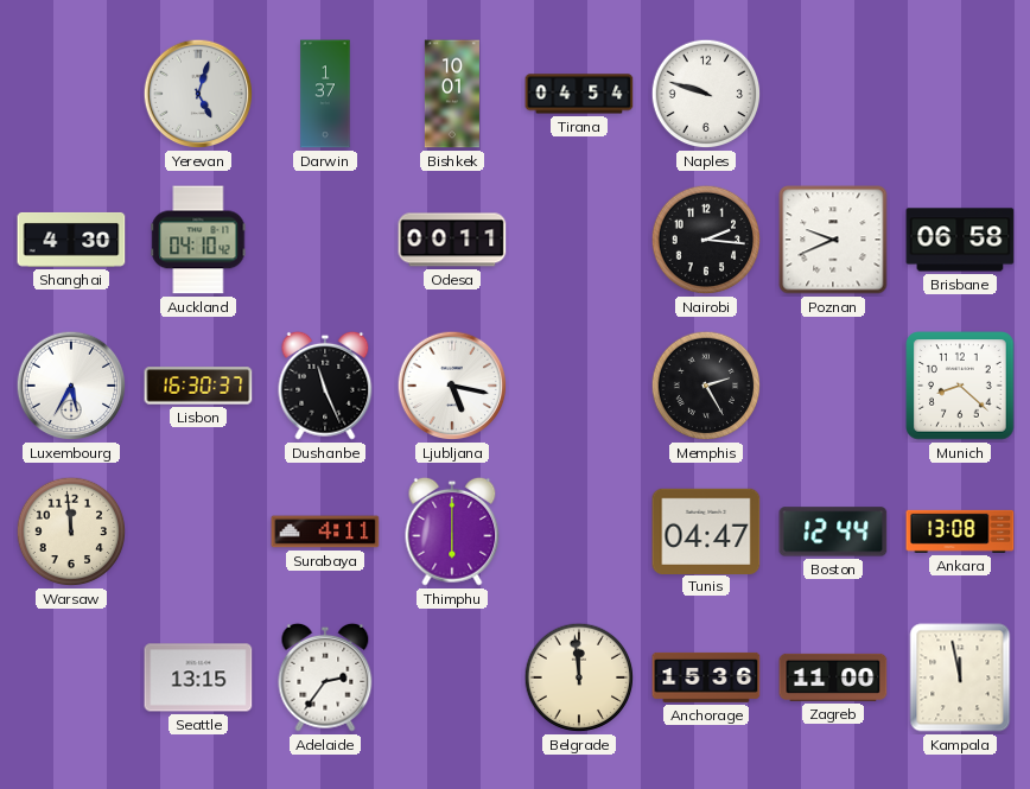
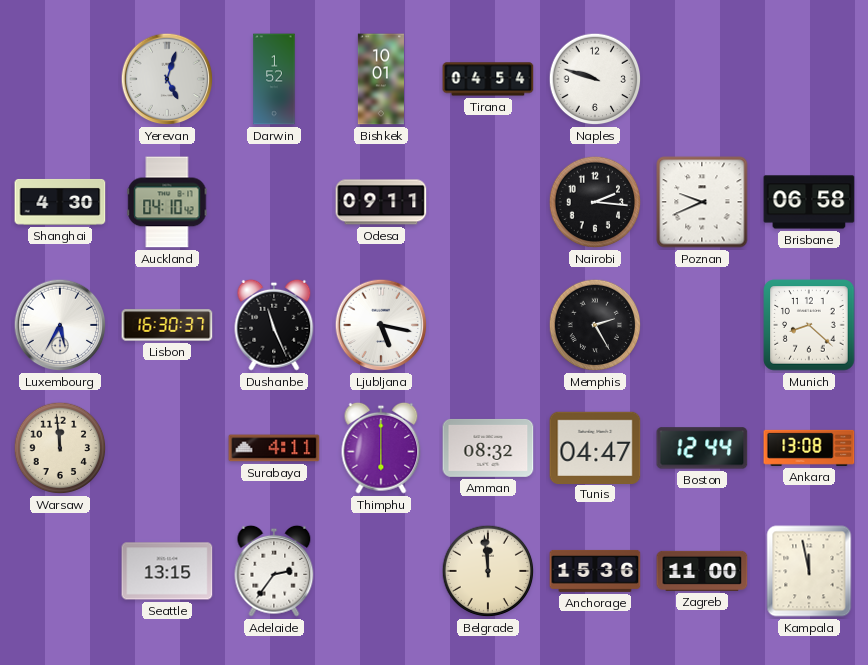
Darwin: 1:37 -> 1:52
Odesa: 00:11 -> 09:11
Amman: none -> 08:32
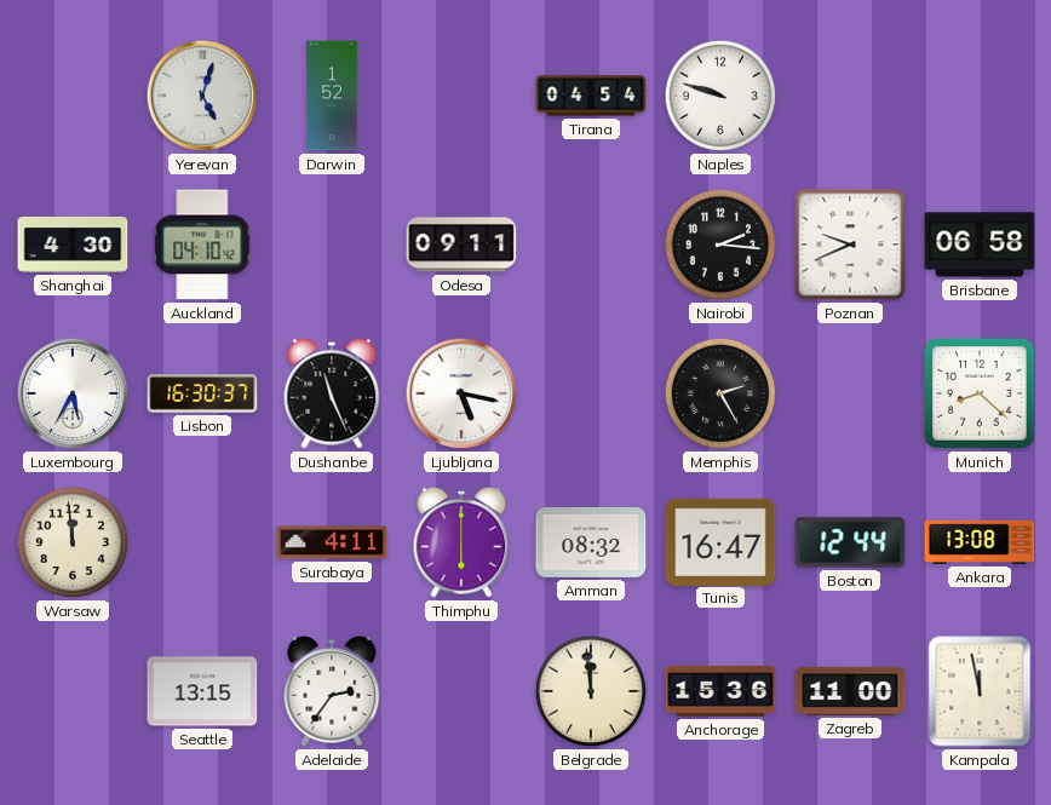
Bishkek: 10:01 -> none
Tunis: 04:47 -> 16:47
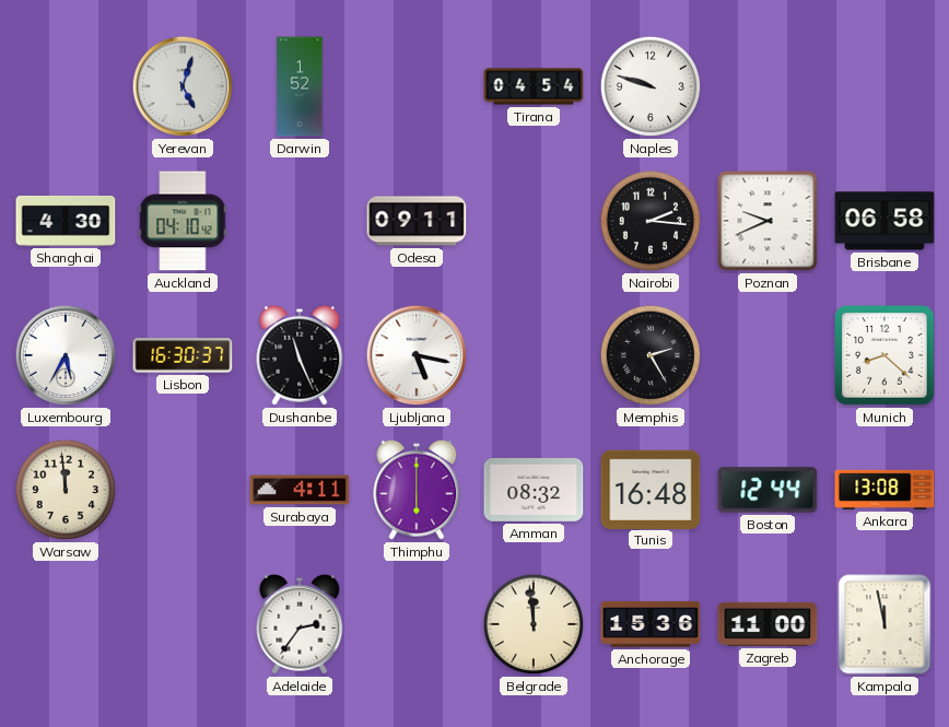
Tunis: 16:47 -> 16:48
Seattle: 13:15 -> none
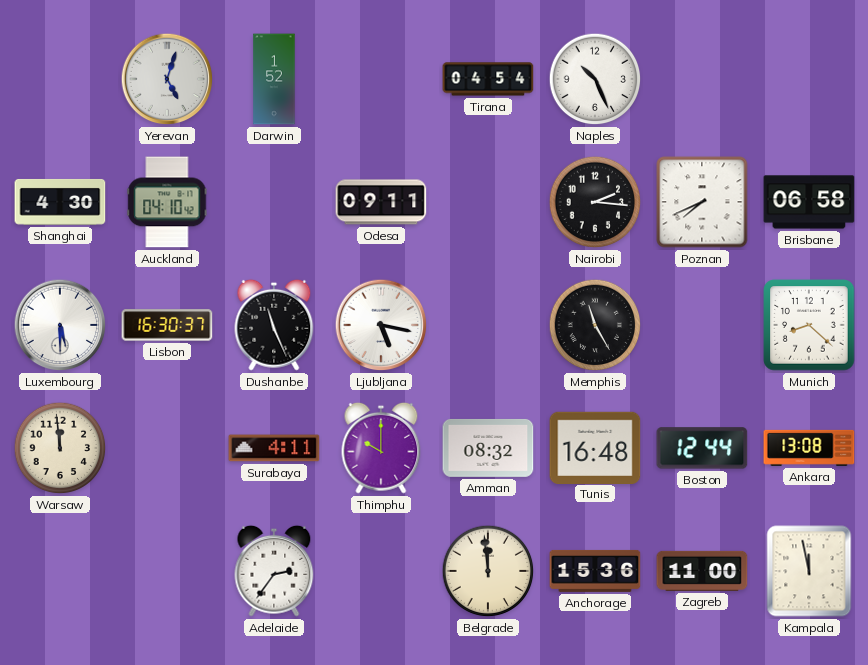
Naples: 9:48 -> 10:26
Poznan: 9:41 -> 7:41
Luxembourg: 5:35 -> 5:30
Memphis: 2:25 -> 11:25
Thimphu: 6:00 -> 10:00
